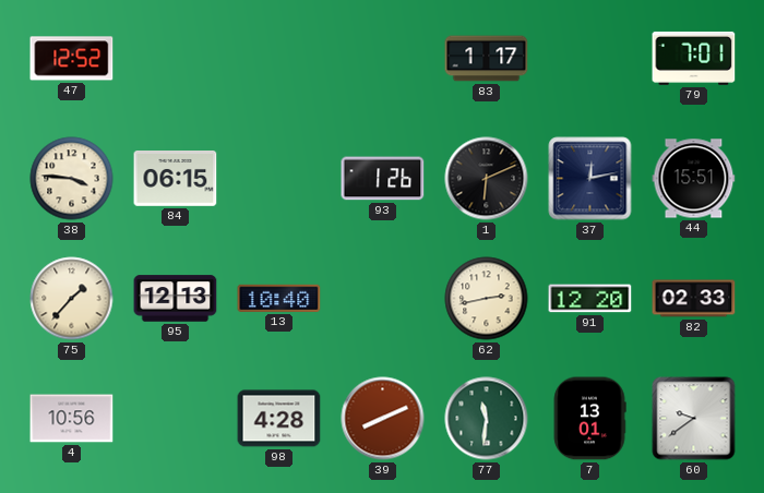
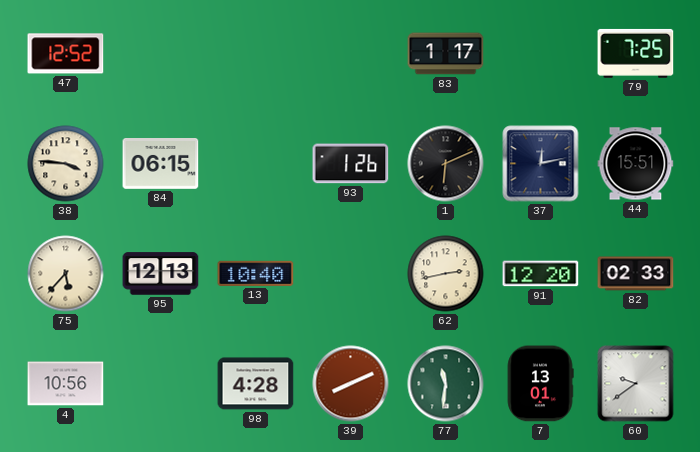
79: 7:01 -> 7:25
75: 1:37 -> 5:37
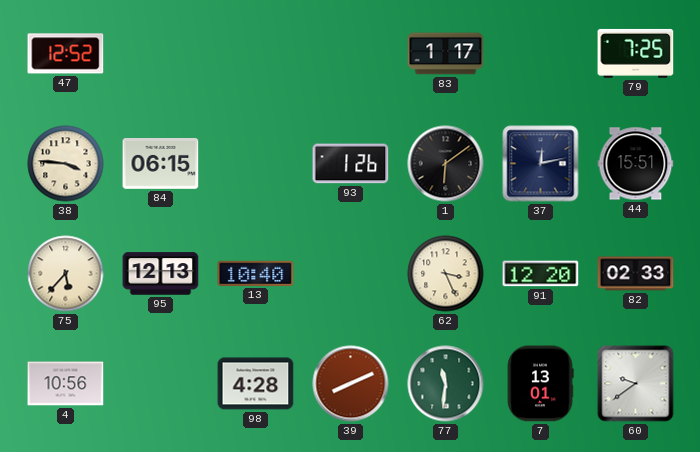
1: 6:11 -> 6:09
62: 2:43 -> 3:26
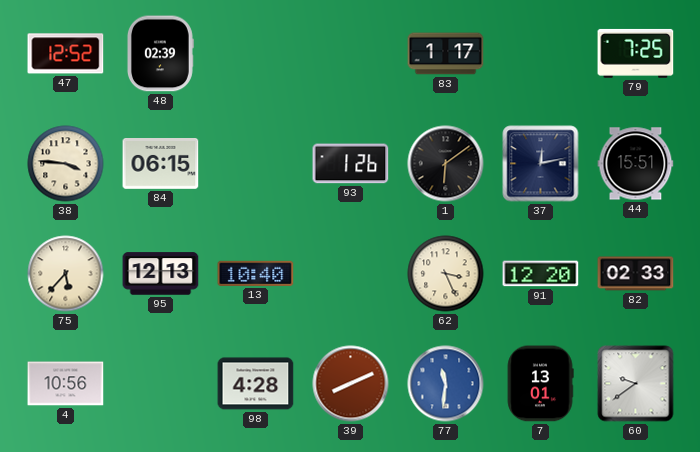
48: none -> 02:39
77 dial: green -> blue
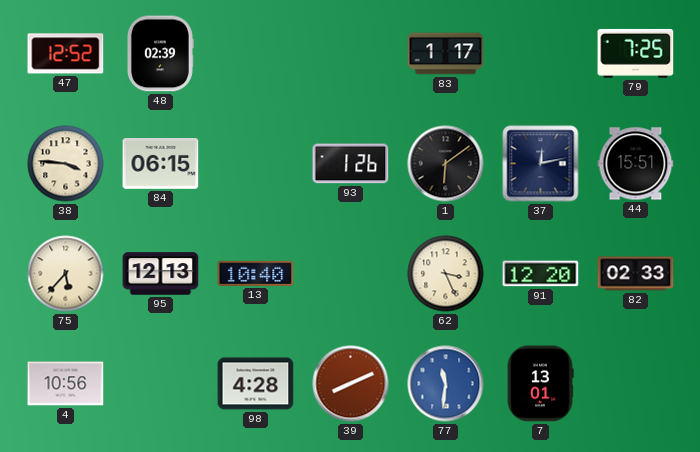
60: 9:39 -> none
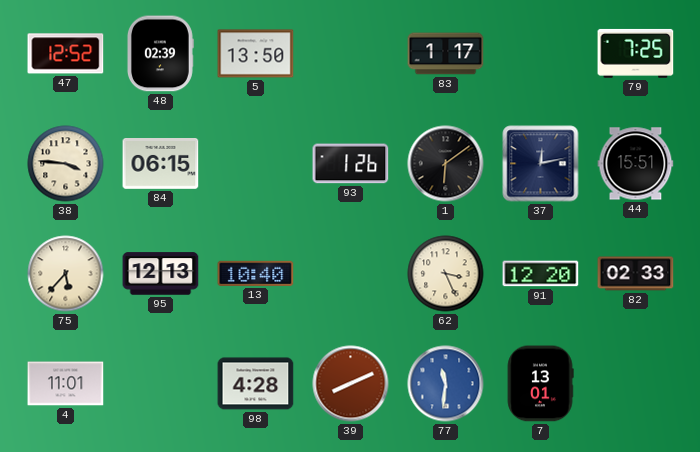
5: none -> 13:50
4: 10:56 -> 11:01
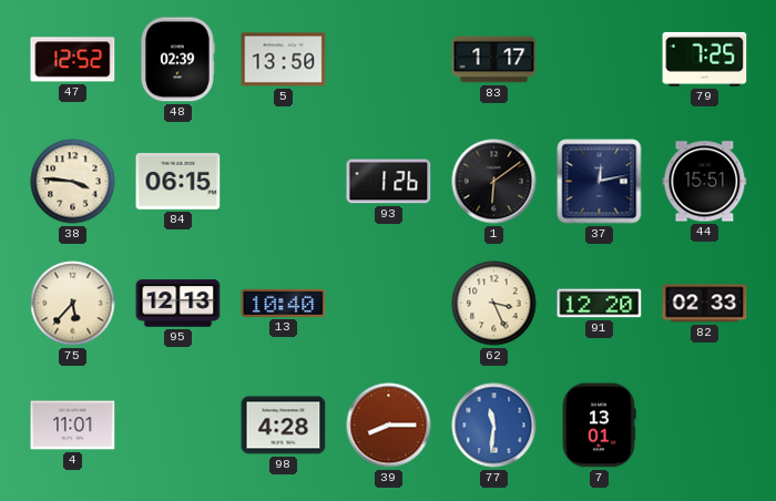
39: 8:11 -> 8:15
